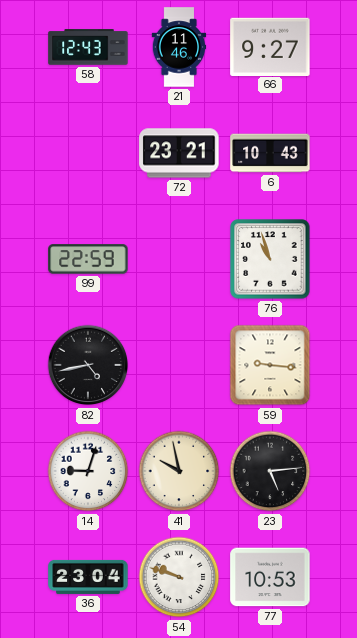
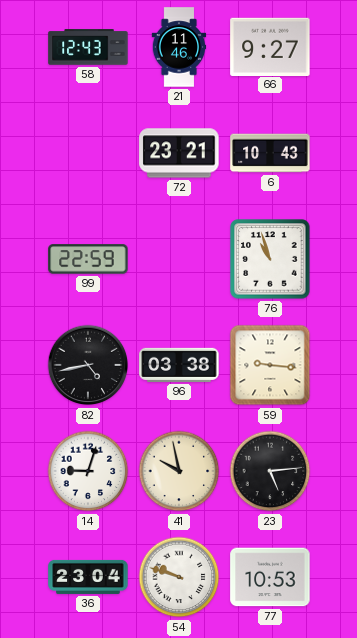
96: none -> 03:38
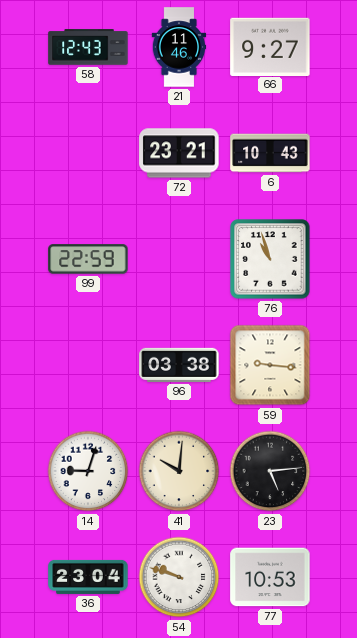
82: 4:43 -> none
41: 9:58 -> 10:01
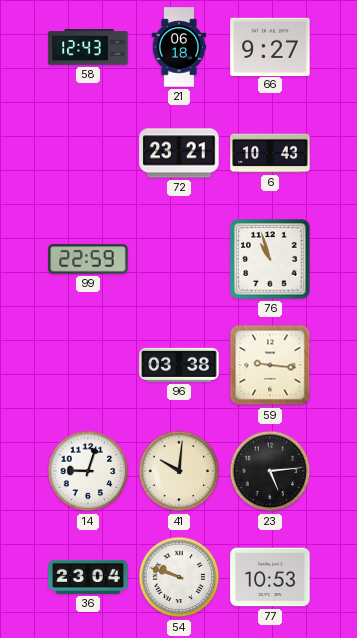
21: 11:46 -> 06:18
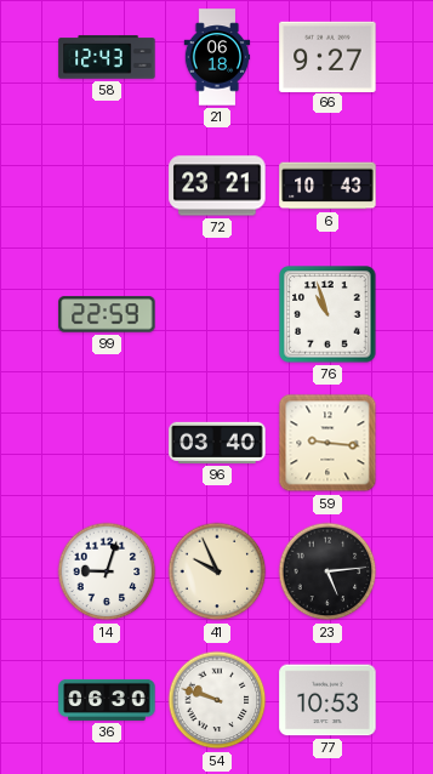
96: 03:38 -> 03:40
41: 10:01 -> 9:56
36: 23:04 -> 06:30
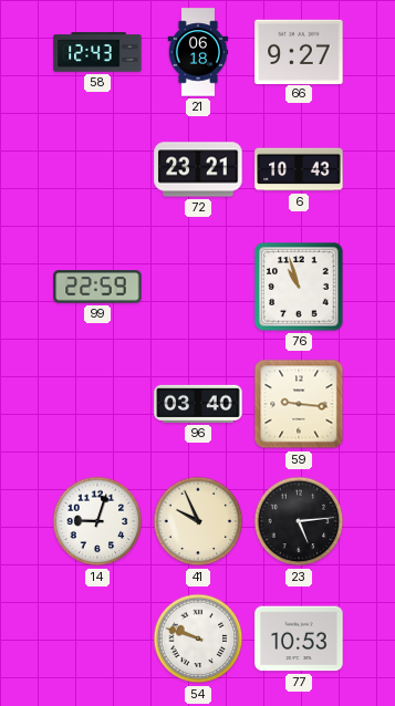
36: 06:30 -> none
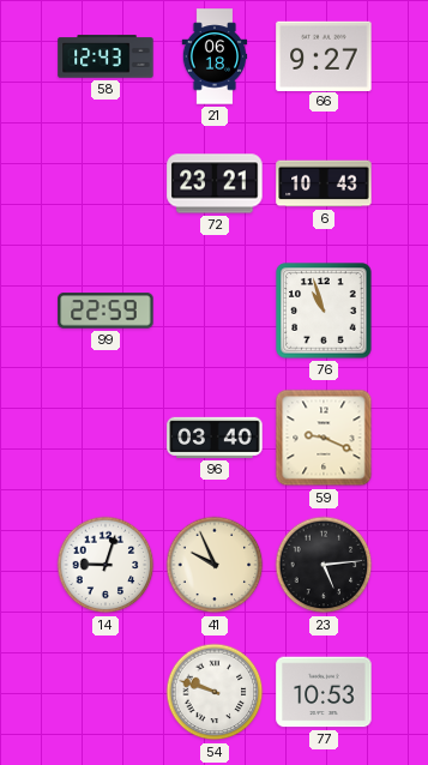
59: 9:16 -> 9:19
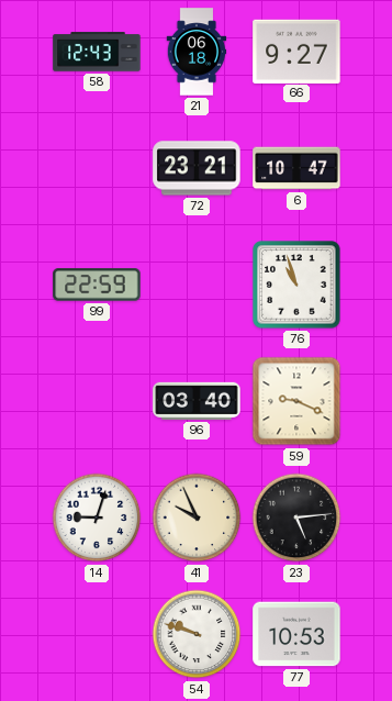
6: 10:43 -> 10:47
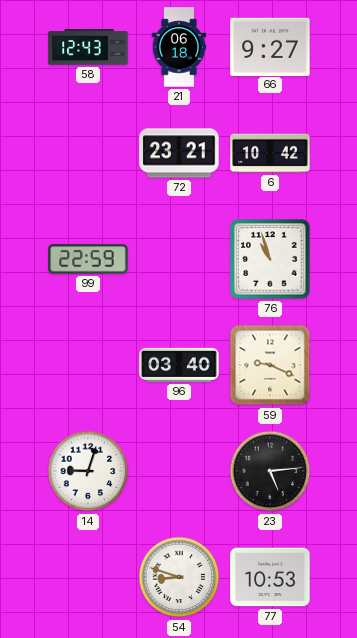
6: 10:47 -> 10:42
41: 9:56 -> none
54: 9:48 -> 8:48
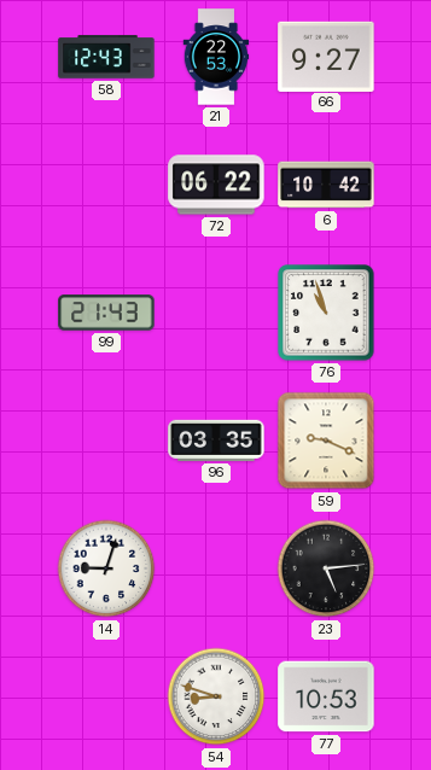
21: 06:18 -> 22:53
72: 23:21 -> 06:22
99: 22:59 -> 21:43
96: 03:40 -> 03:35
